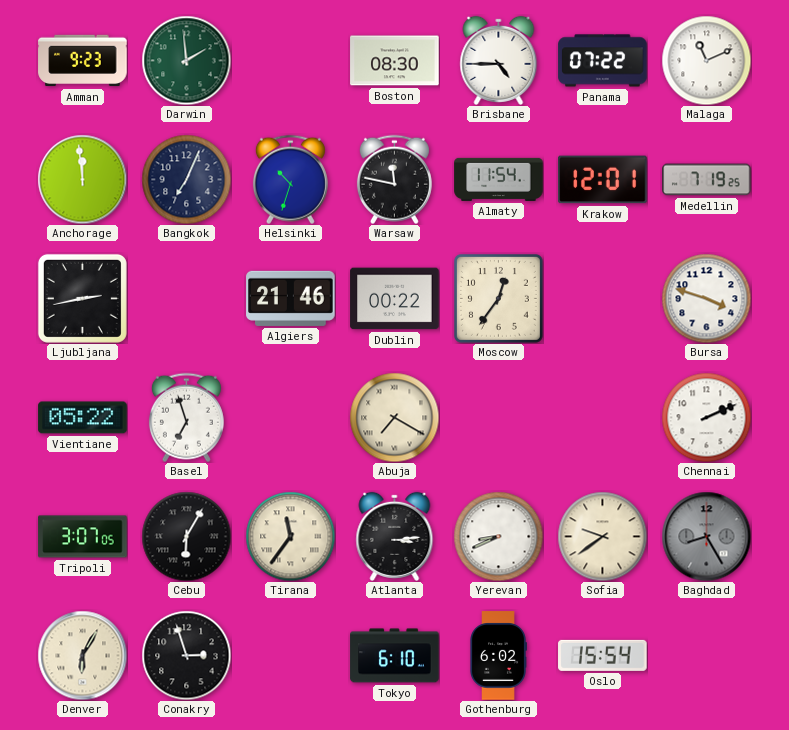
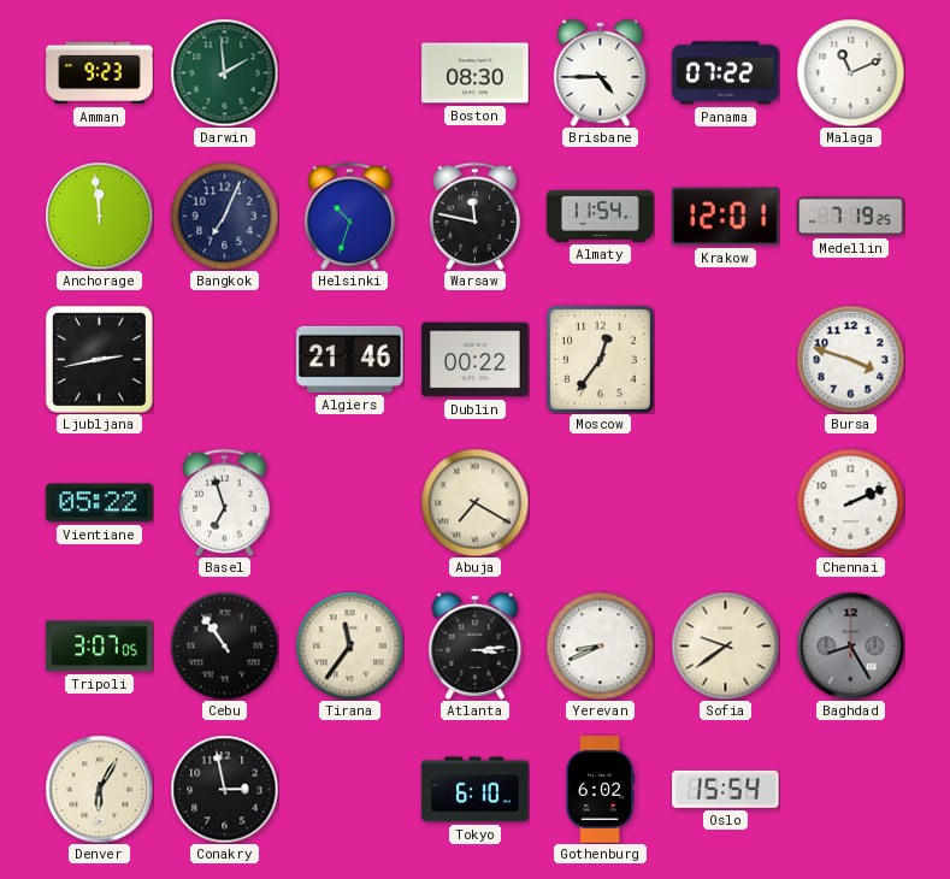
Cebu: 6:05 -> 10:54
Conakry: 2:57 -> 2:58
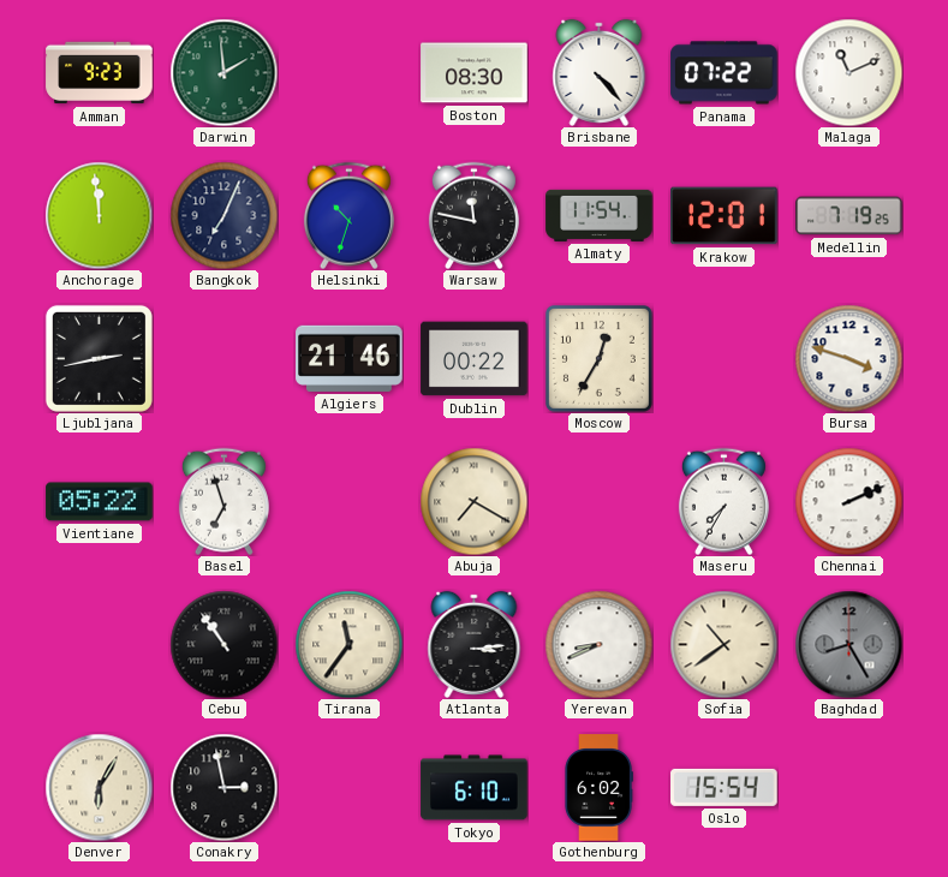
Brisbane: 4:45 -> 4:23
Moscow: 12:36 -> 12:35
Maseru: none -> 7:35
Tripoli: 3:07 -> none
Sofia: 9:39 -> 10:39
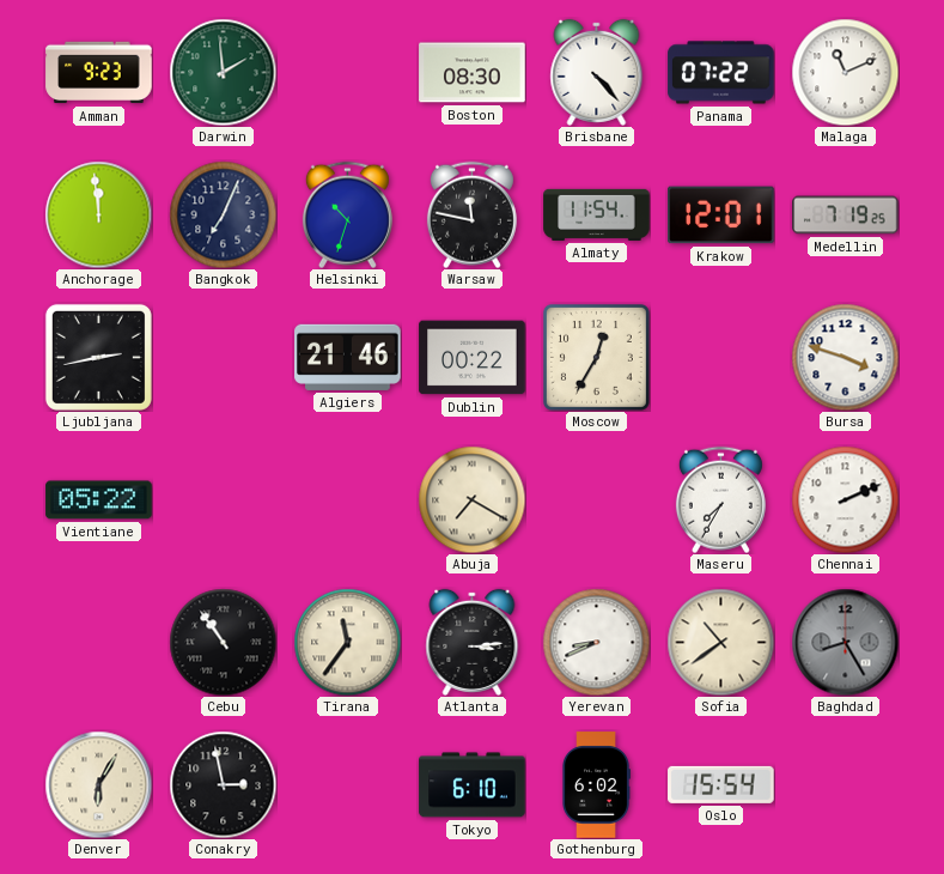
Basel: 6:57 -> none
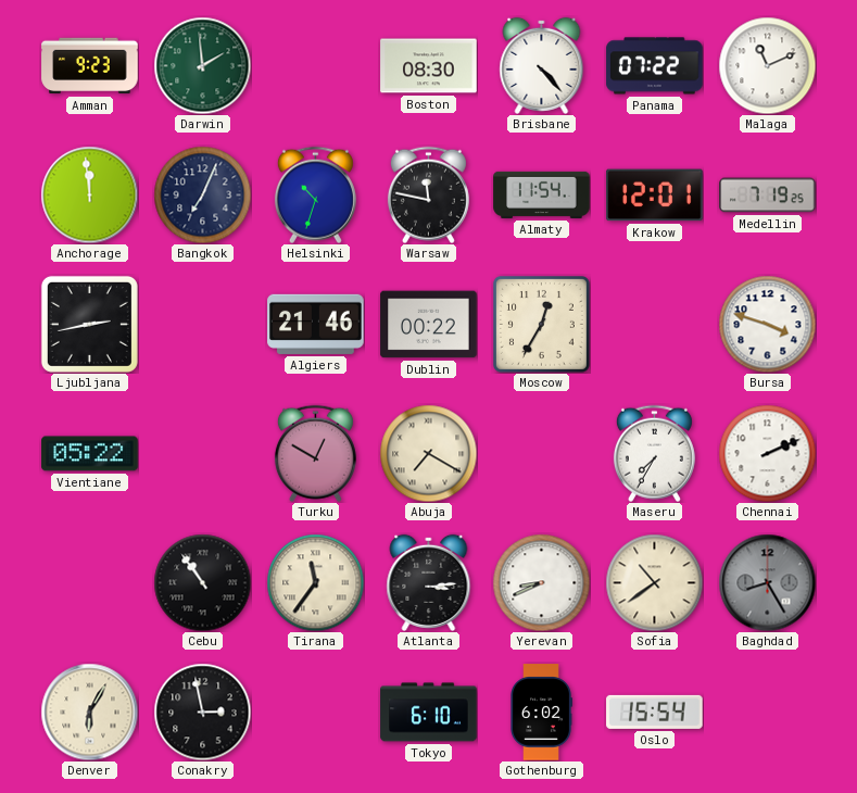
Turku: none -> 12:50
